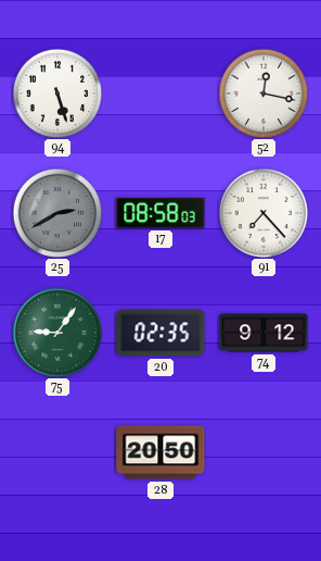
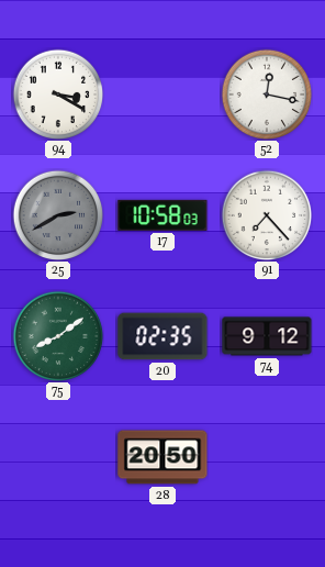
94: 5:27 -> 3:20
17: 08:58 -> 10:58
75: 9:06 -> 8:09
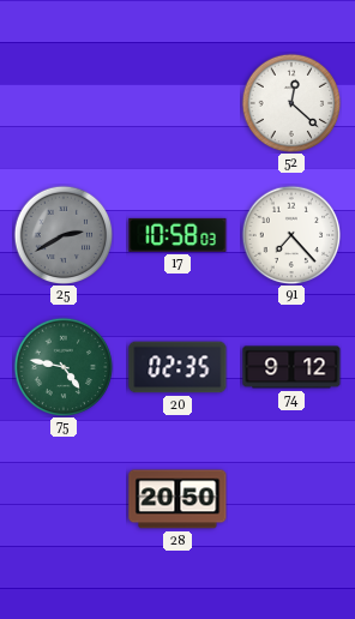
94: 3:20 -> none
52: 12:17 -> 12:22
75: 8:09 -> 4:47
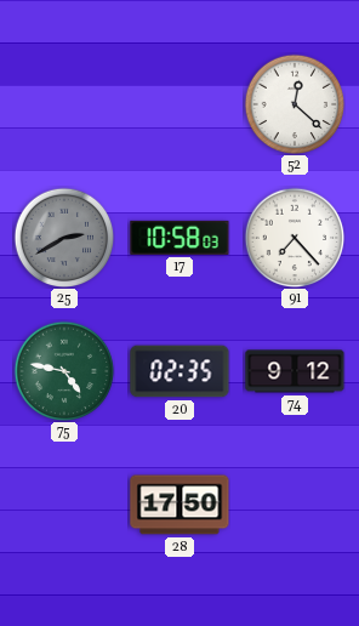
28: 20:50 -> 17:50
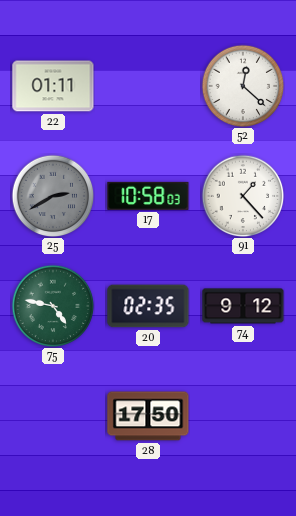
22: none -> 01:11
91: 7:23 -> 1:23
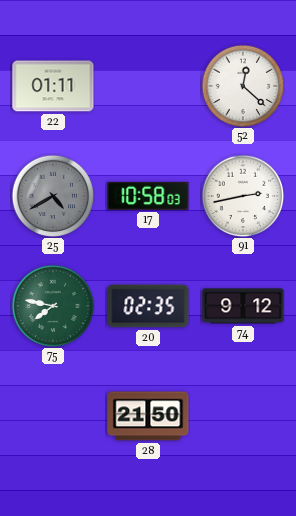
25: 2:40 -> 4:40
91: 1:23 -> 2:43
75: 4:47 -> 7:47
28: 17:50 -> 21:50
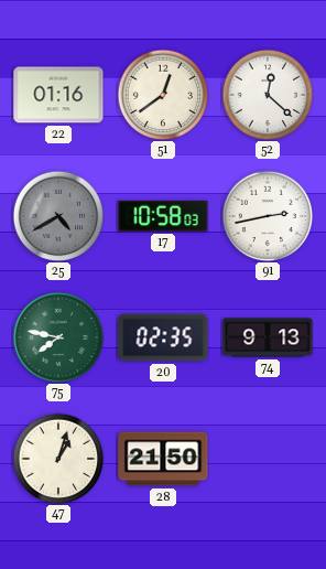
22: 01:11 -> 01:16
51: none -> 12:39
74: 9:12 -> 9:13
47: none -> 1:03
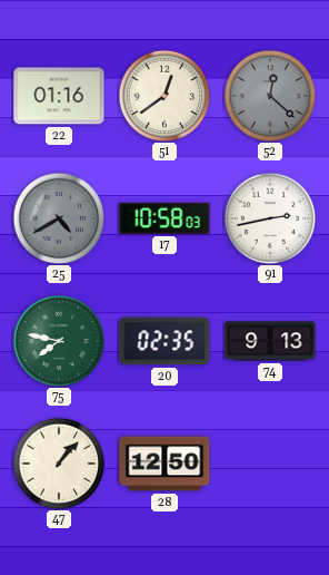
52 dial: white -> grey
47: 1:03 -> 1:07
28: 21:50 -> 12:50
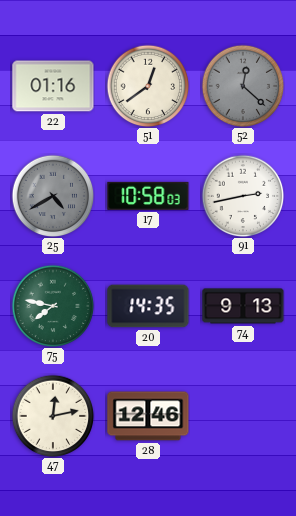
20: 02:35 -> 14:35
47: 1:07 -> 12:13
28: 12:50 -> 12:46
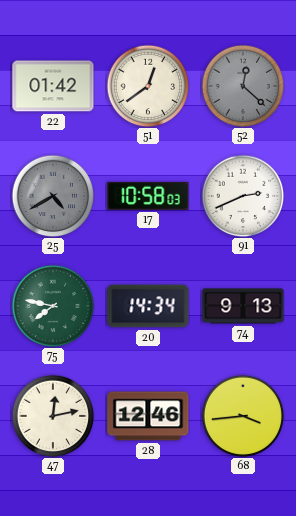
22: 01:16 -> 01:42
91: 2:43 -> 2:41
20: 14:35 -> 14:34
68: none -> 3:44
